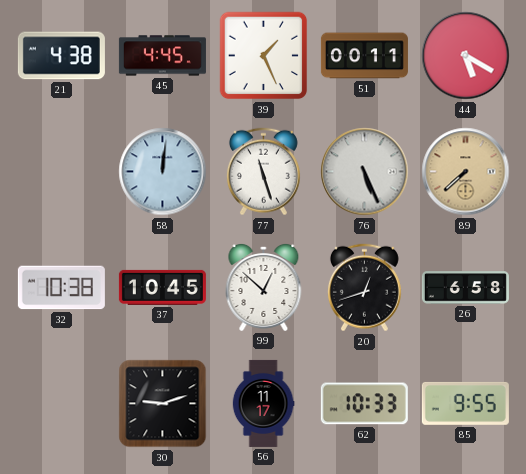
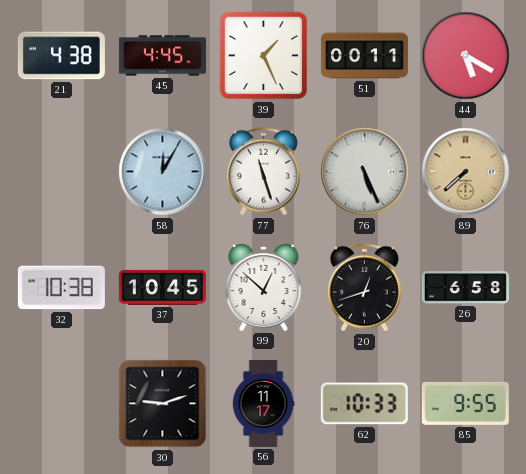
58: 12:01 -> 12:05
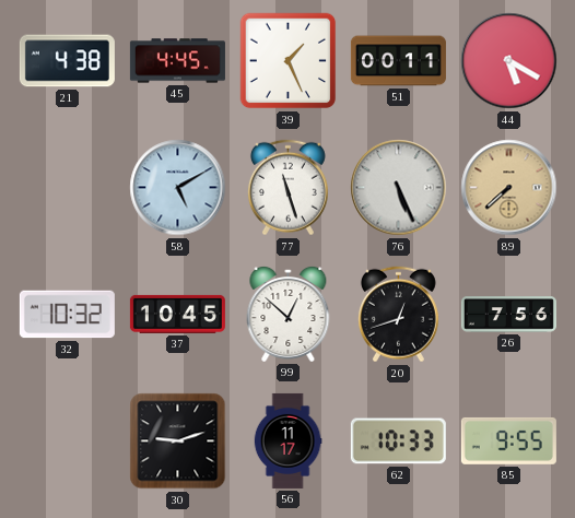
58: 12:05 -> 5:10
32: 10:38 -> 10:32
26: 6:58 -> 7:56
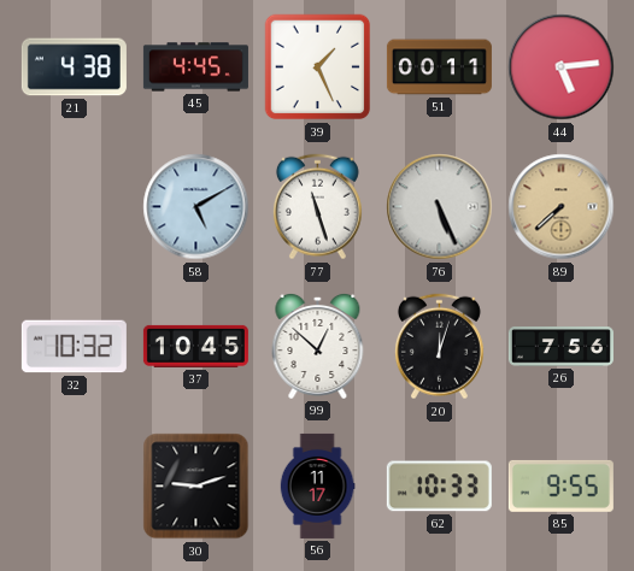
44: 5:20 -> 5:14
20: 12:42 -> 12:03
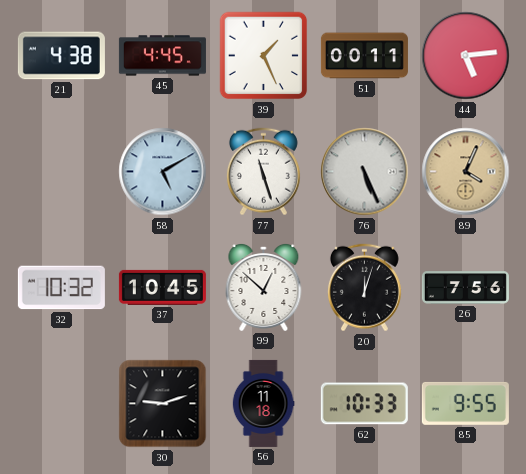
89: 7:38 -> 4:04
56: 11:17 -> 11:18
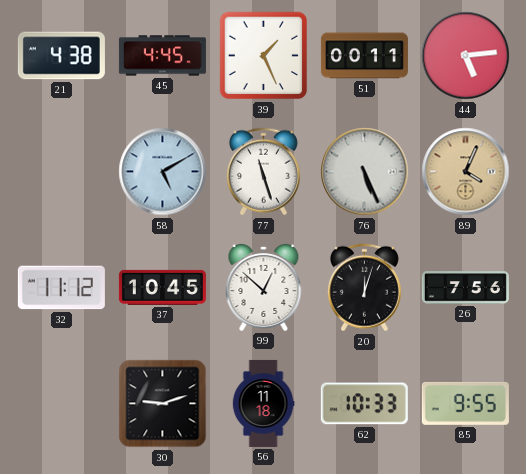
32: 10:32 -> 11:12
